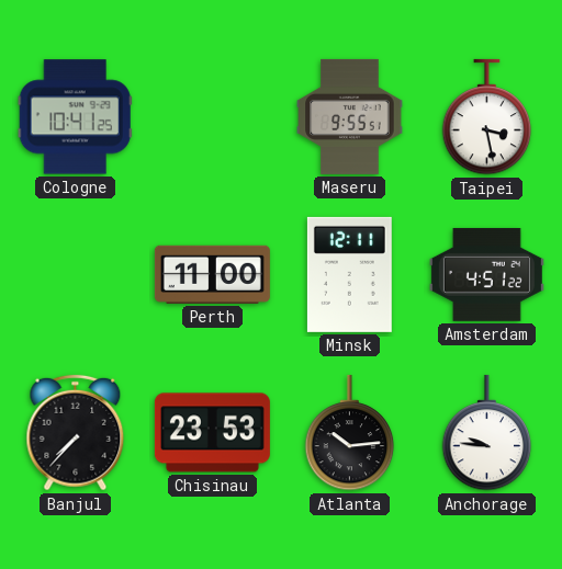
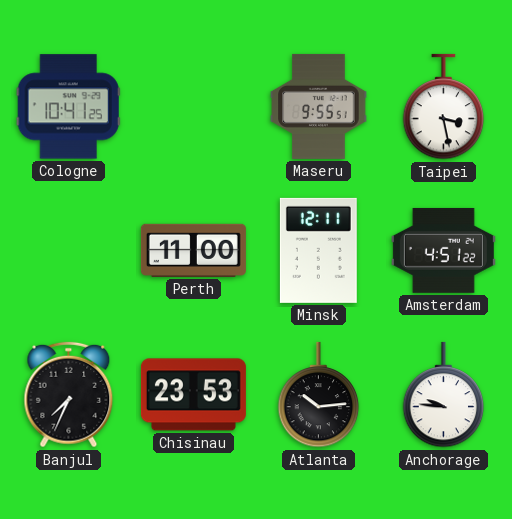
Banjul: 7:37 -> 7:34
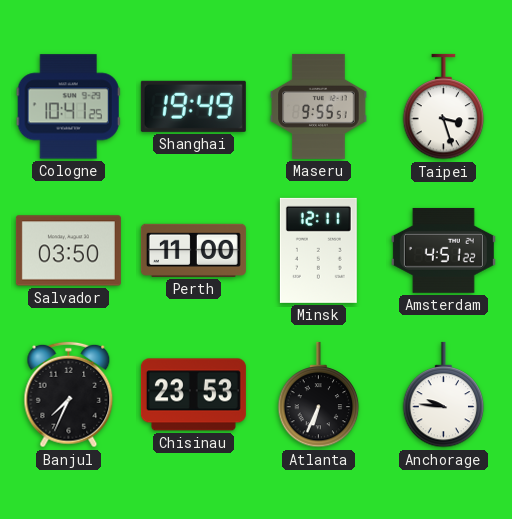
Shanghai: none -> 19:49
Taipei: 3:28 -> 3:27
Salvador: none -> 03:50
Atlanta: 10:14 -> 6:34
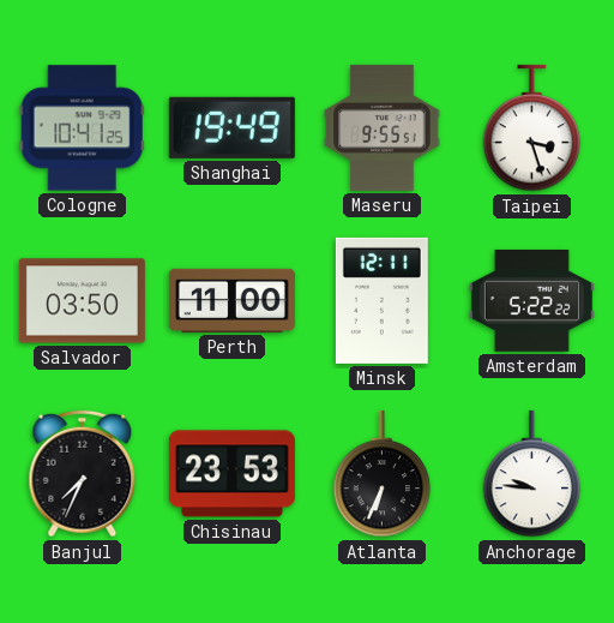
Amsterdam: 4:51 -> 5:22
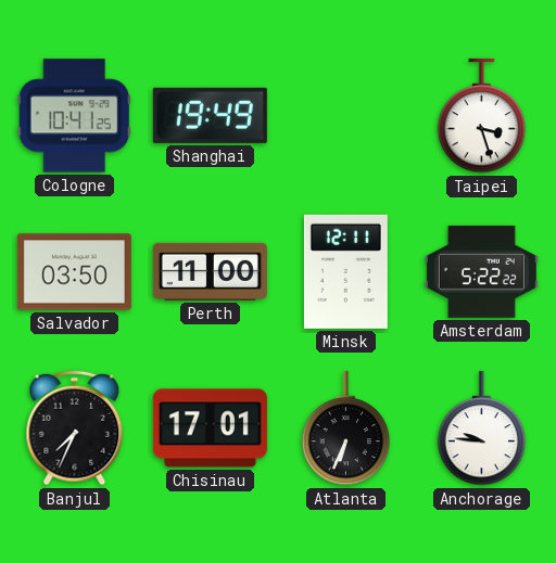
Maseru: 9:55 -> none
Chisinau: 23:53 -> 17:01
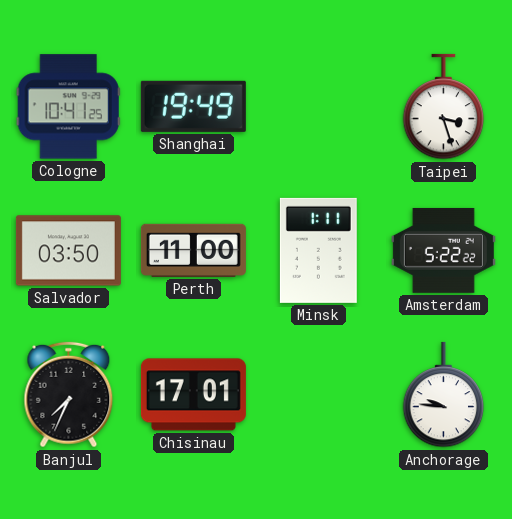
Minsk: 12:11 -> 1:11
Atlanta: 6:34 -> none
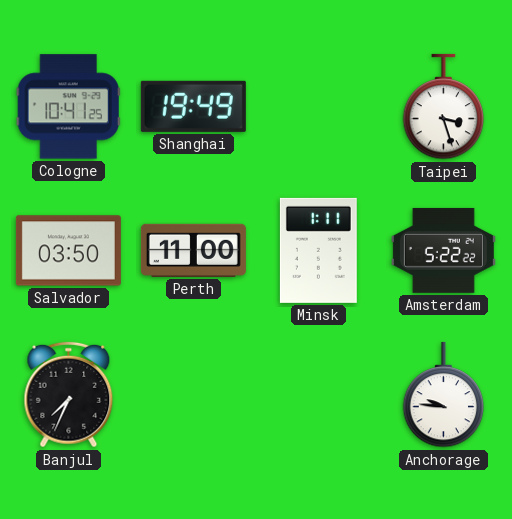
Chisinau: 17:01 -> none
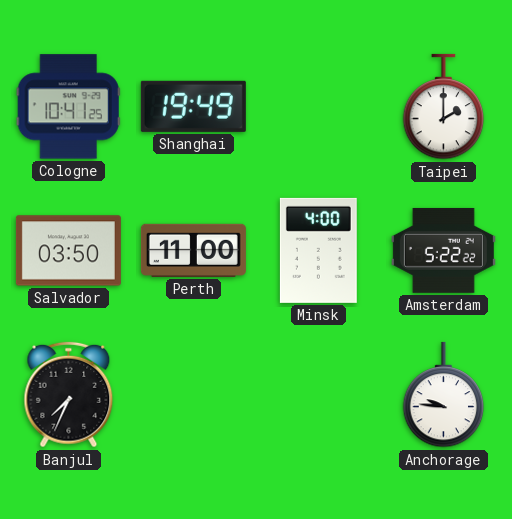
Taipei: 3:27 -> 2:00
Minsk: 1:11 -> 4:00
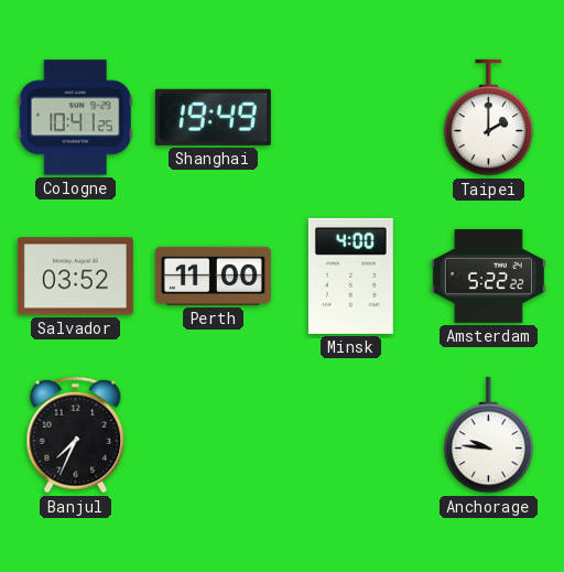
Salvador: 03:50 -> 03:52
